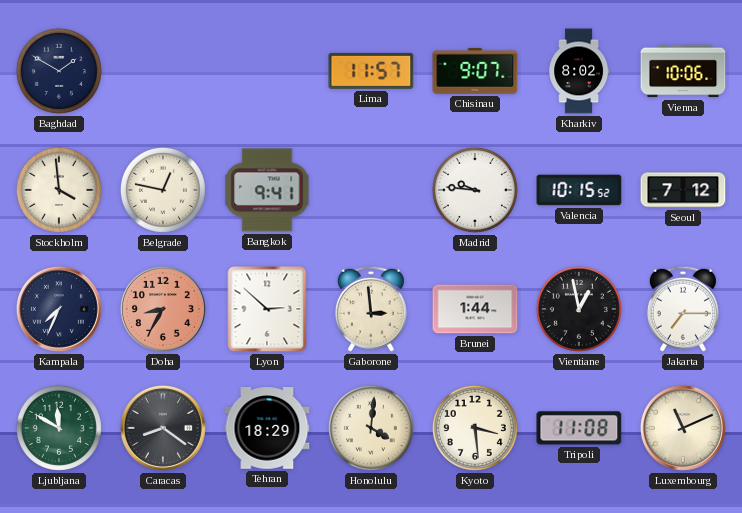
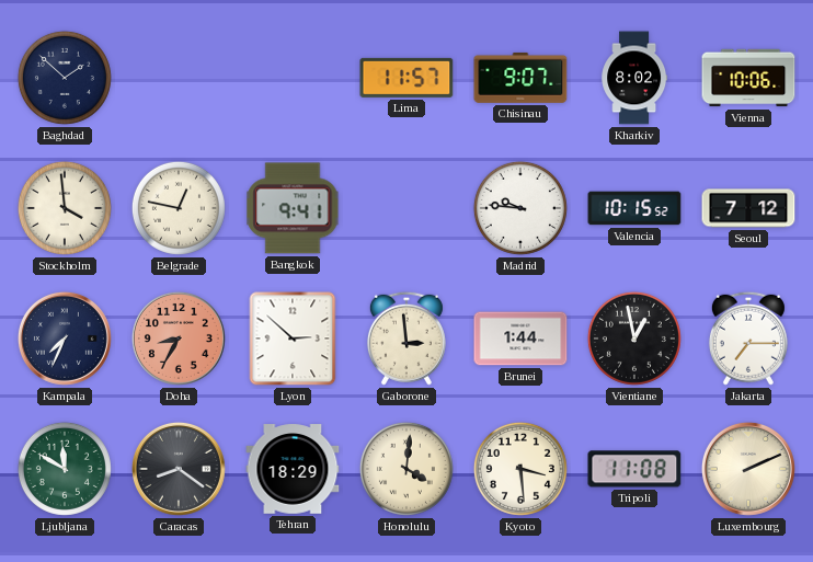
Baghdad: 1:50 -> 1:52
Luxembourg: 11:11 -> 2:11
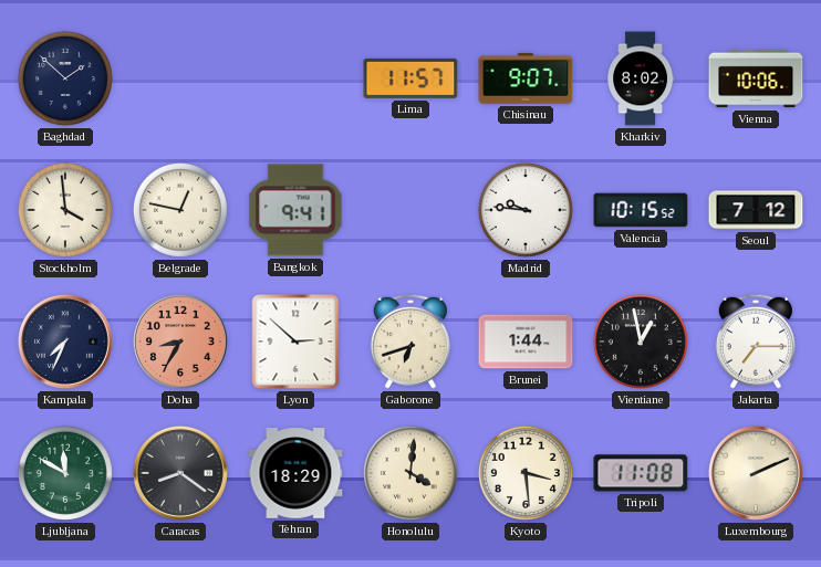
Gaborone: 2:59 -> 6:42
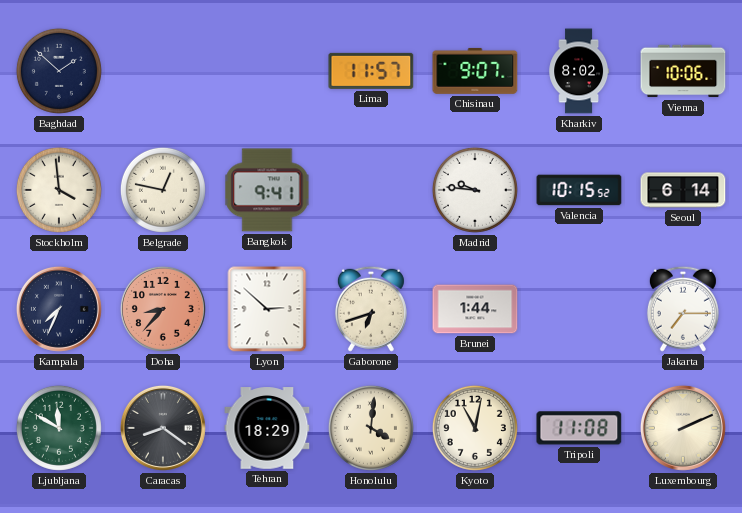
Seoul: 7:12 -> 6:14
Doha: 8:35 -> 8:37
Vientiane: 12:58 -> none
Kyoto: 3:29 -> 11:02
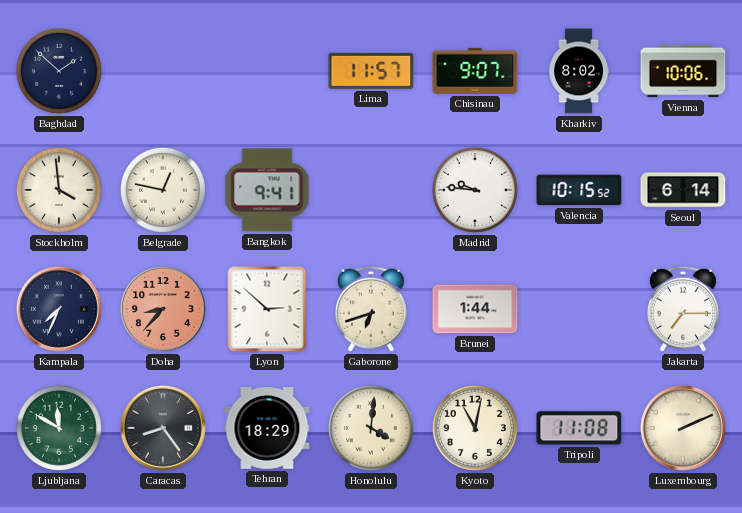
Caracas: 8:21 -> 8:24
